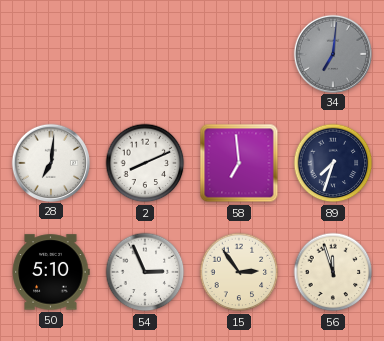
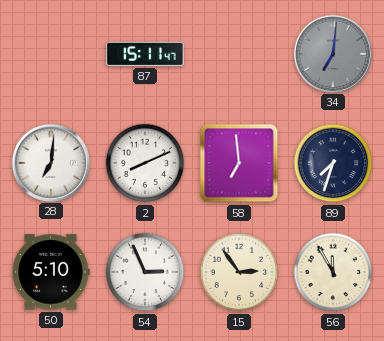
87: none -> 15:11
56: 11:57 -> 11:55
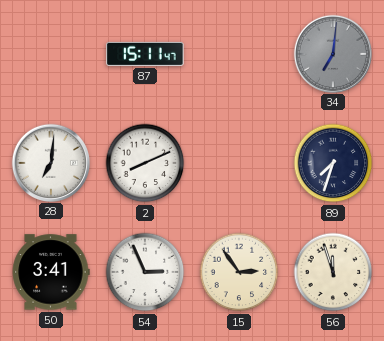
58: 6:59 -> none
50: 5:10 -> 3:41
56: 11:55 -> 11:57
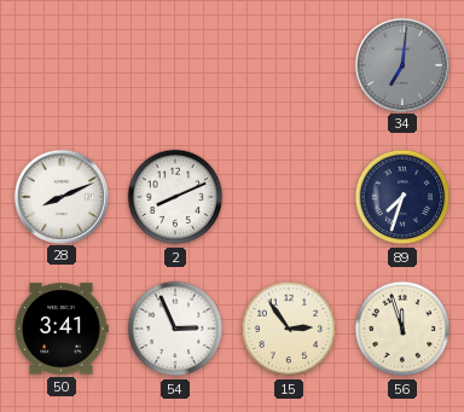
87: 15:11 -> none
28: 7:01 -> 8:11
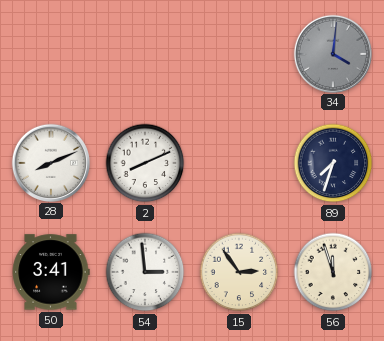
34: 7:01 -> 4:01
54: 2:56 -> 2:59
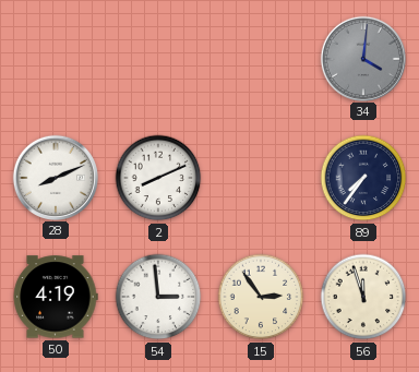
89: 7:33 -> 7:36
50: 3:41 -> 4:19
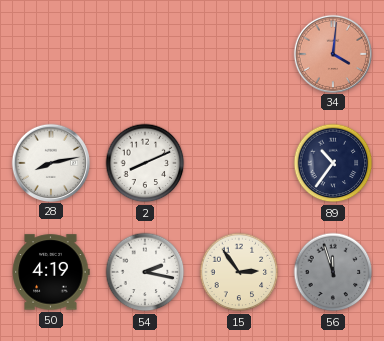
34 dial: grey -> salmon
28: 8:11 -> 8:13
89: 7:36 -> 10:36
54: 2:59 -> 2:17
56 dial: cream -> grey
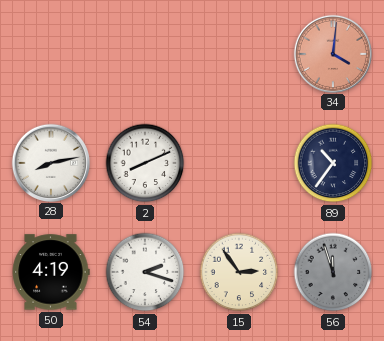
54: 2:17 -> 2:18
